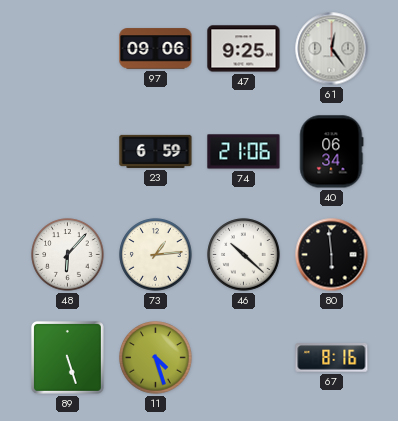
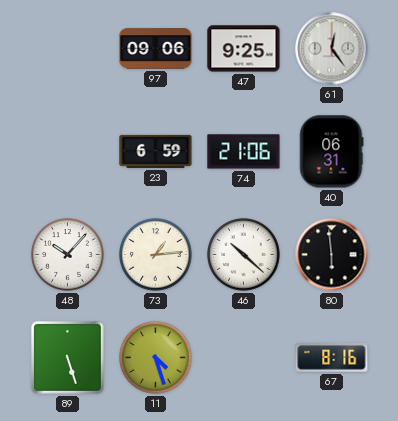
40: 06:34 -> 06:31
48: 6:07 -> 10:07
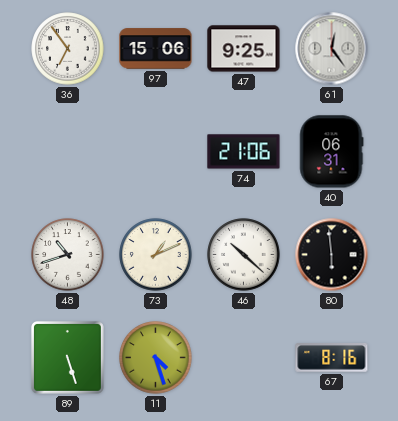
36: none -> 6:54
97: 09:06 -> 15:06
23: 6:59 -> none
48: 10:07 -> 10:42
73: 1:14 -> 1:11
